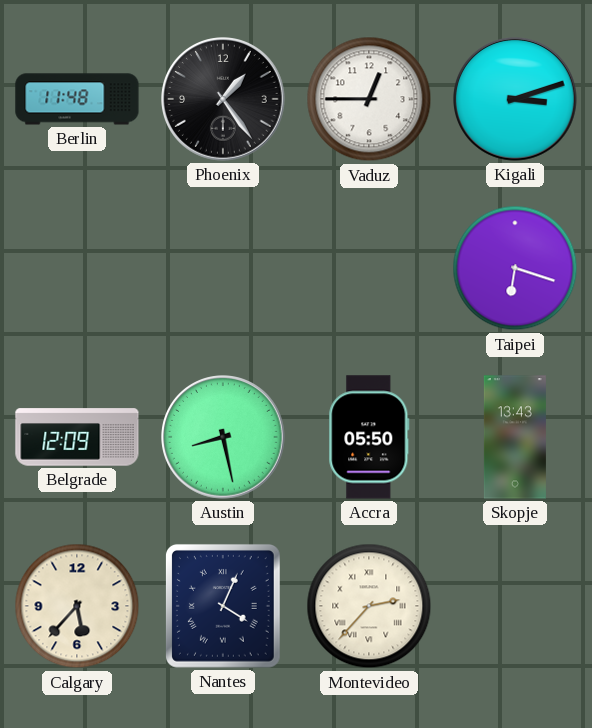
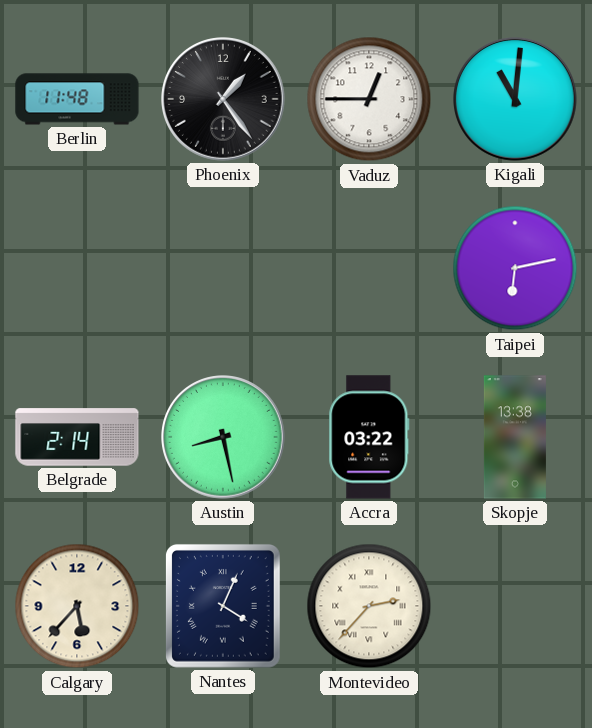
Kigali: 3:12 -> 11:01
Taipei: 6:18 -> 6:13
Belgrade: 12:09 -> 2:14
Accra: 05:50 -> 03:22
Skopje: 13:43 -> 13:38
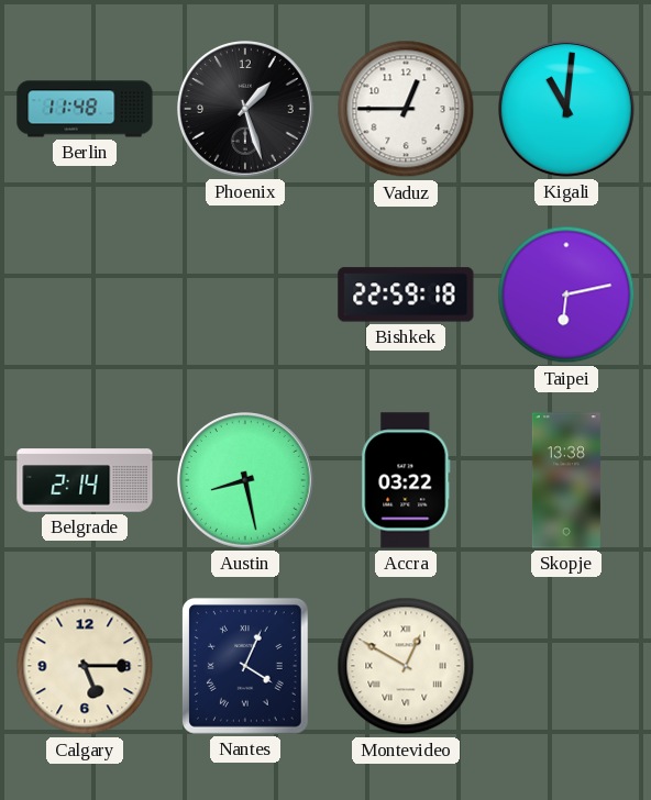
Phoenix: 1:24 -> 1:27
Bishkek: none -> 22:59
Calgary: 5:37 -> 5:15
Montevideo: 2:37 -> 12:50
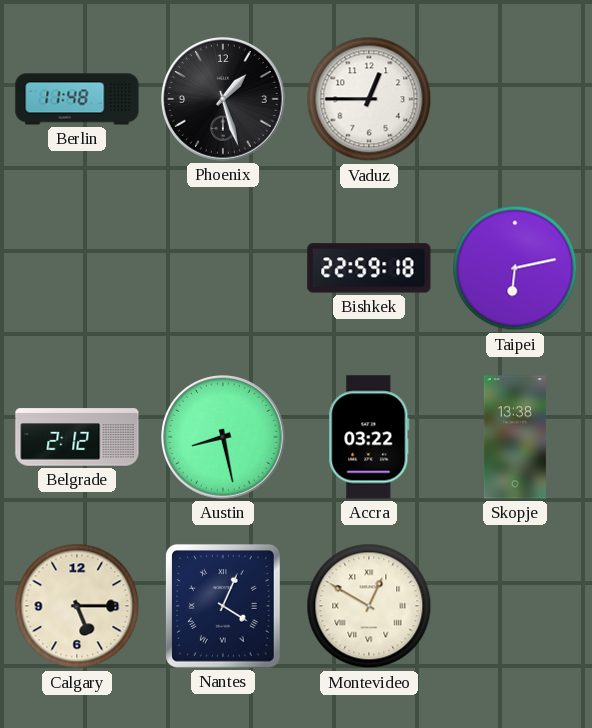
Kigali: 11:01 -> none
Belgrade: 2:14 -> 2:12
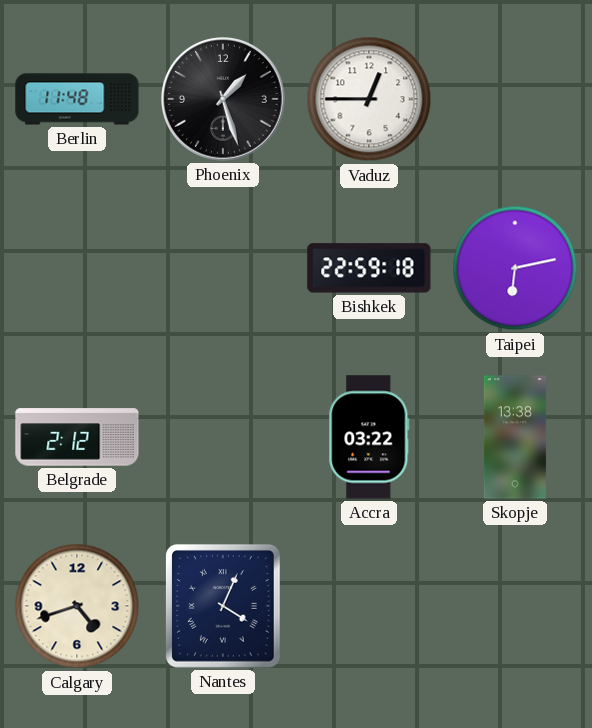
Austin: 8:28 -> none
Calgary: 5:15 -> 4:42
Montevideo: 12:50 -> none
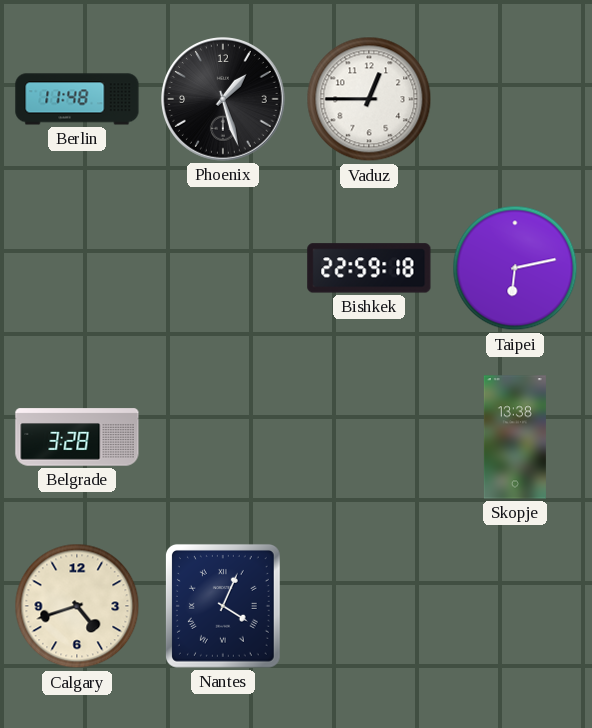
Belgrade: 2:12 -> 3:28
Accra: 03:22 -> none
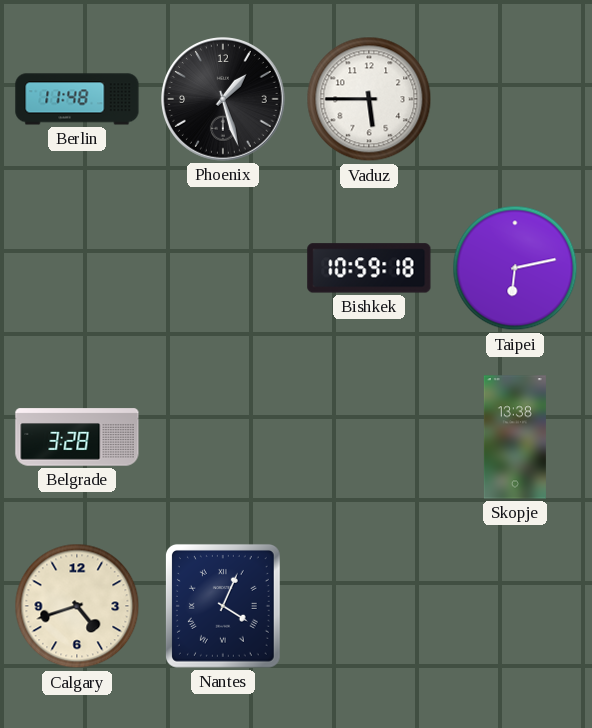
Vaduz: 12:45 -> 5:45
Bishkek: 22:59 -> 10:59
